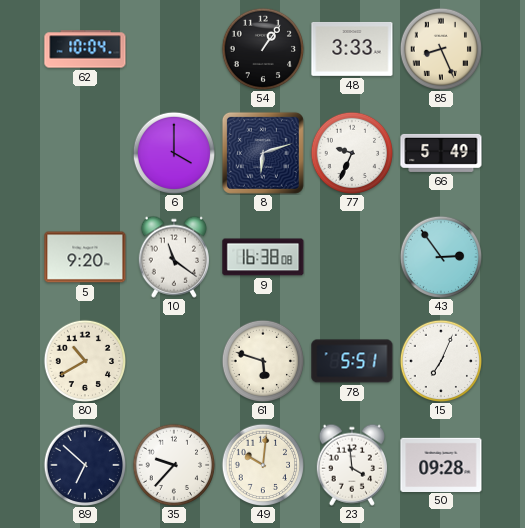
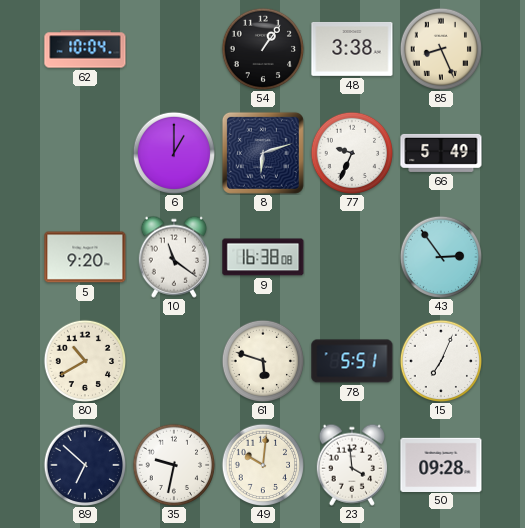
48: 3:33 -> 3:38
6: 4:00 -> 1:00
35: 9:37 -> 9:32
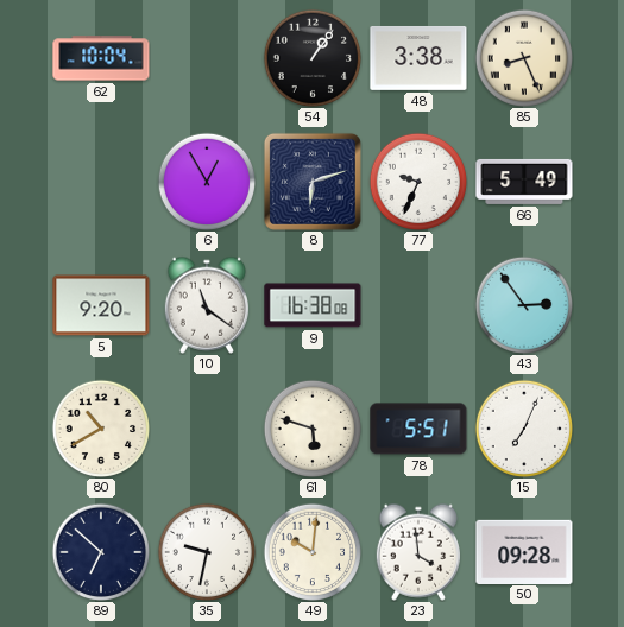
6: 1:00 -> 12:55
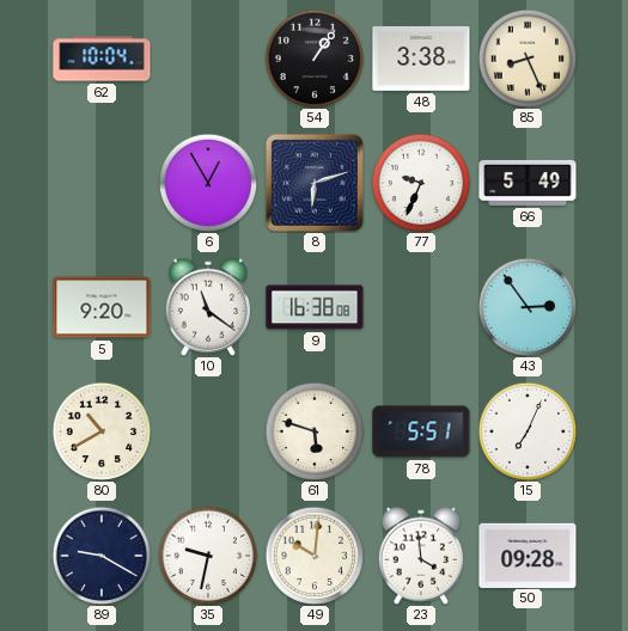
89: 6:52 -> 9:20
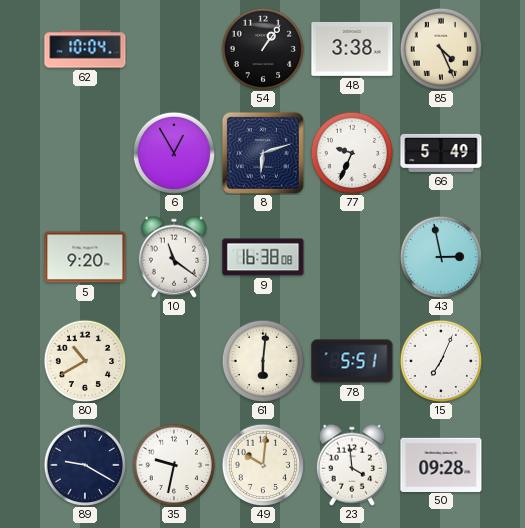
85: 8:26 -> 4:26
43: 2:54 -> 2:58
61: 5:48 -> 6:01
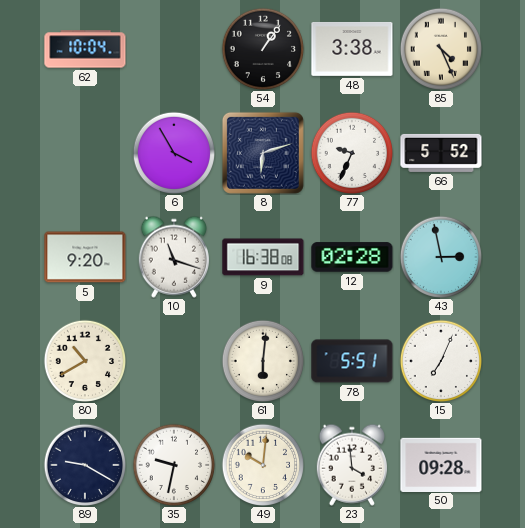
6: 12:55 -> 3:55
66: 5:49 -> 5:52
10: 11:21 -> 11:18
12: none -> 02:28
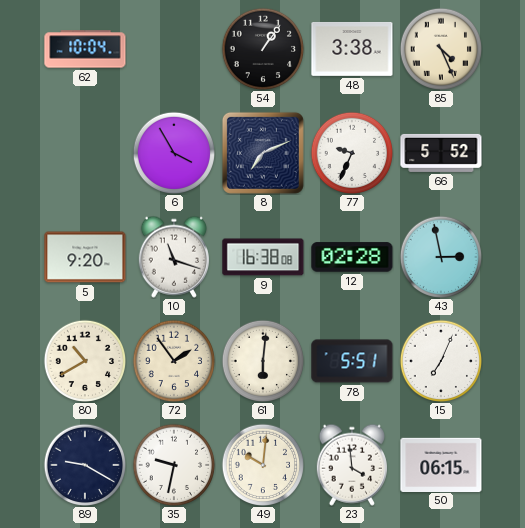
8: 6:12 -> 7:11
72: none -> 1:54
50: 09:28 -> 06:15
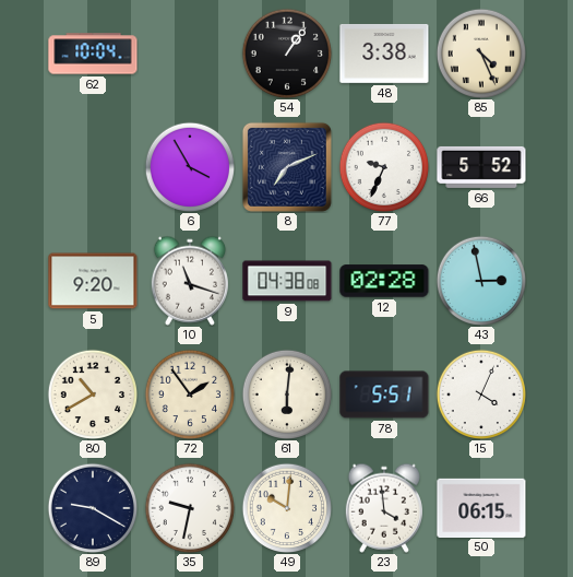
9: 16:38 -> 04:38
15: 7:04 -> 4:04
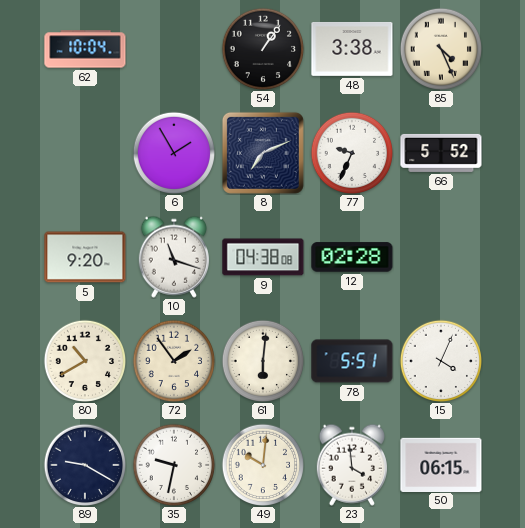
6: 3:55 -> 1:55
43: 2:58 -> none
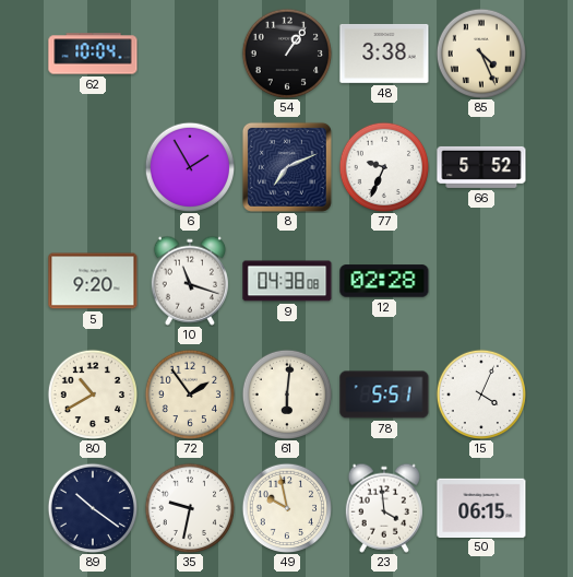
89: 9:20 -> 10:21
49: 10:01 -> 9:58
